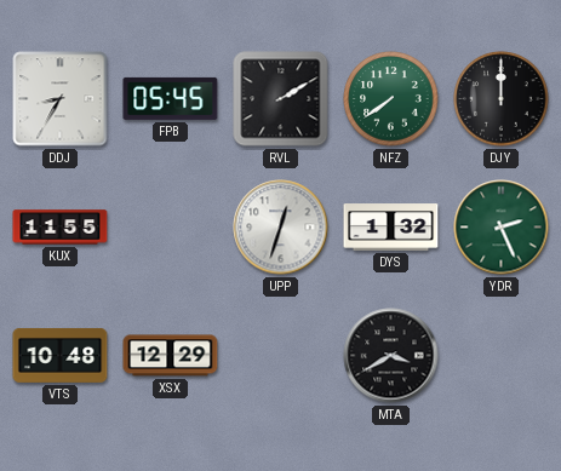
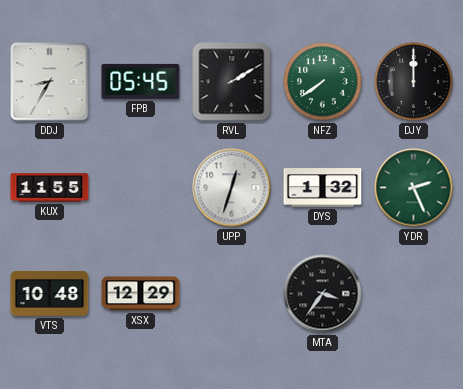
MTA: 3:40 -> 3:36
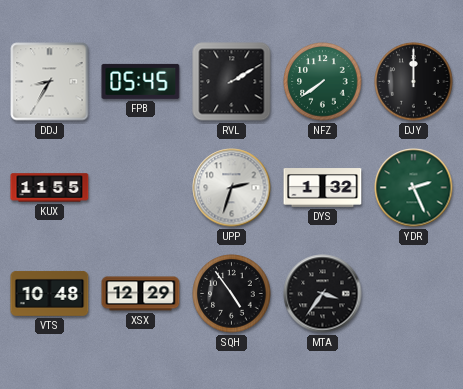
UPP: 12:33 -> 2:33
SQH: none -> 4:54
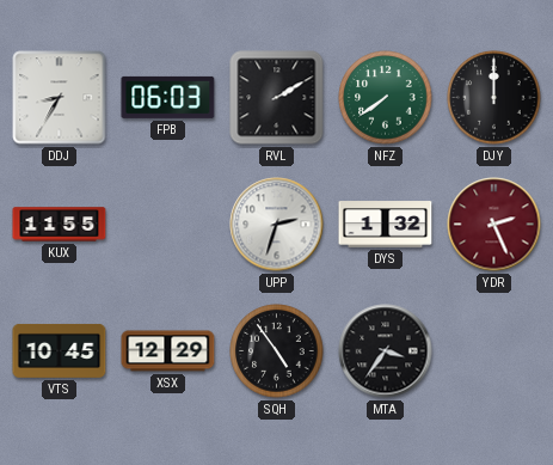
FPB: 05:45 -> 06:03
YDR dial: green -> burgundy
VTS: 10:48 -> 10:45
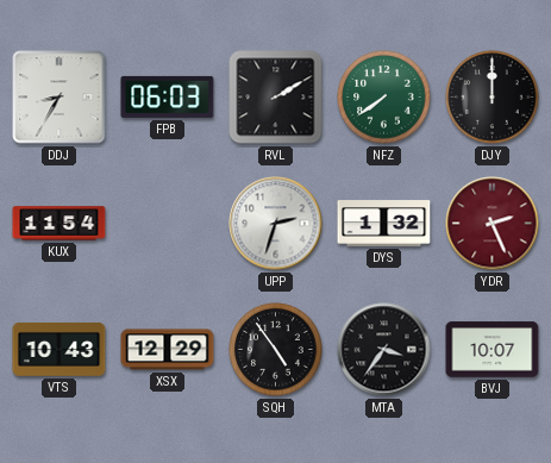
KUX: 11:55 -> 11:54
VTS: 10:45 -> 10:43
BVJ: none -> 10:07
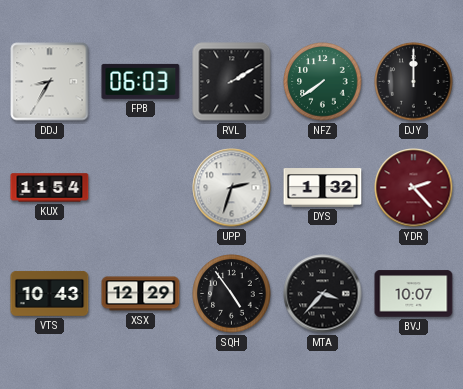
YDR: 2:26 -> 2:23
MTA: 3:36 -> 3:37
